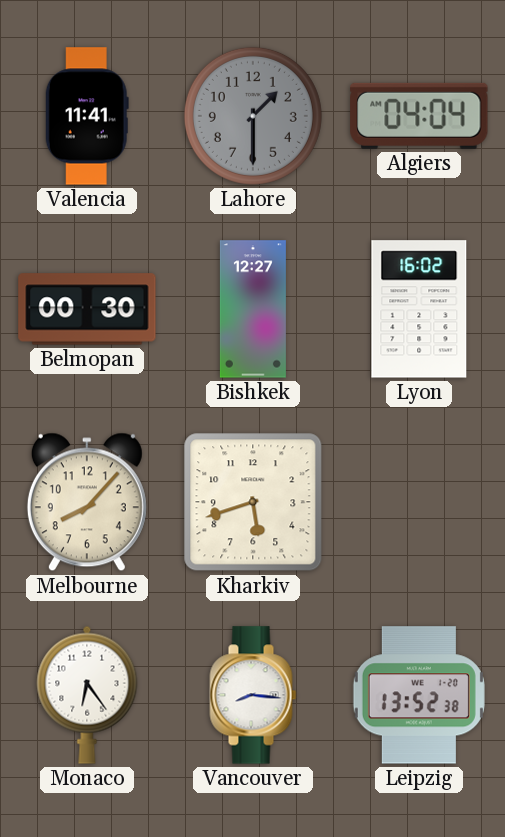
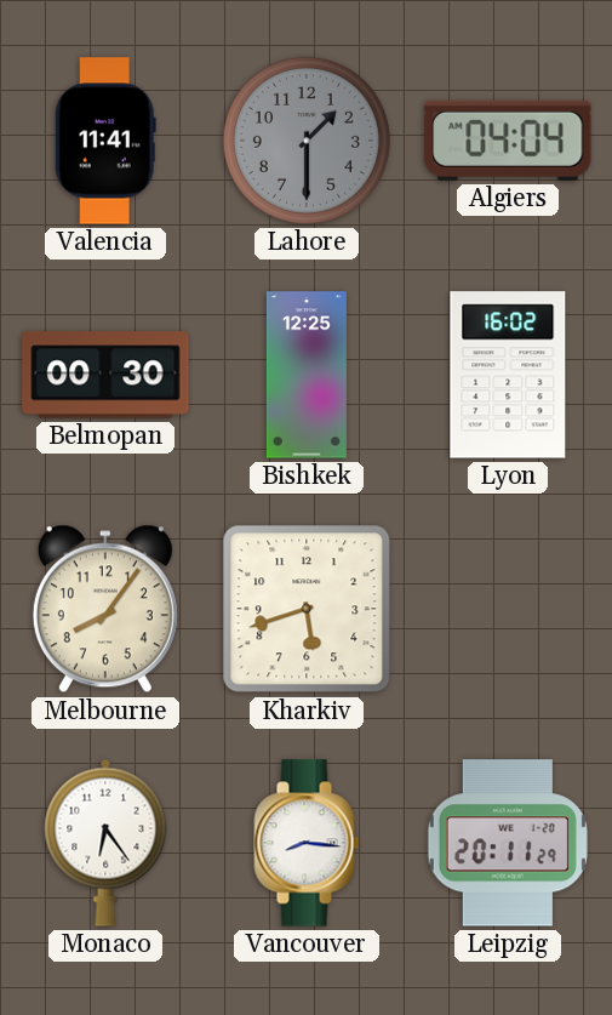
Bishkek: 12:27 -> 12:25
Melbourne: 8:07 -> 8:06
Leipzig: 13:52 -> 20:11
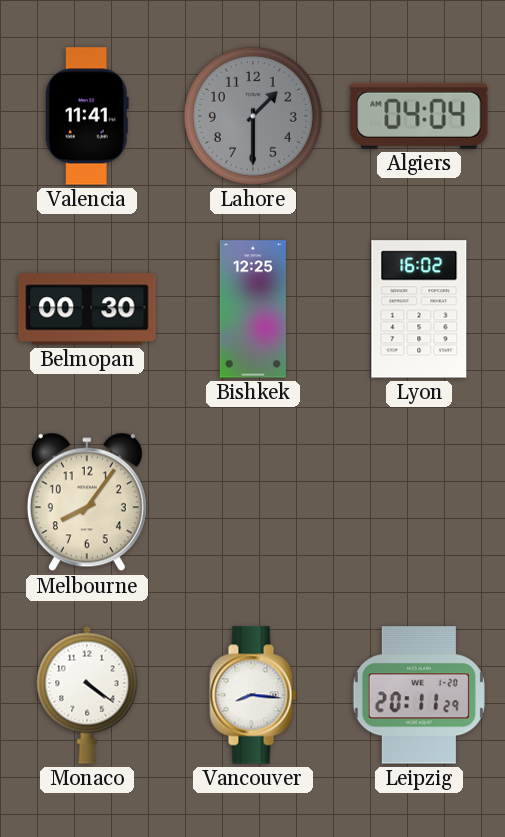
Kharkiv: 5:42 -> none
Monaco: 6:24 -> 4:21
